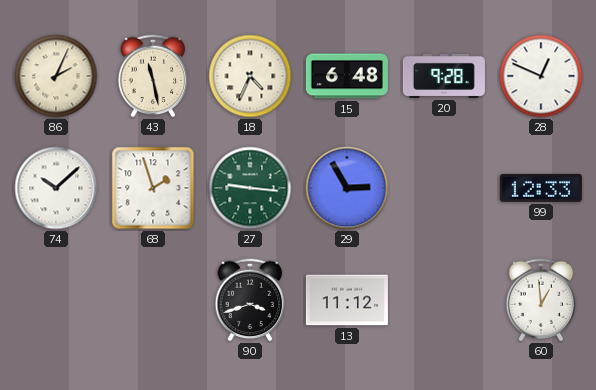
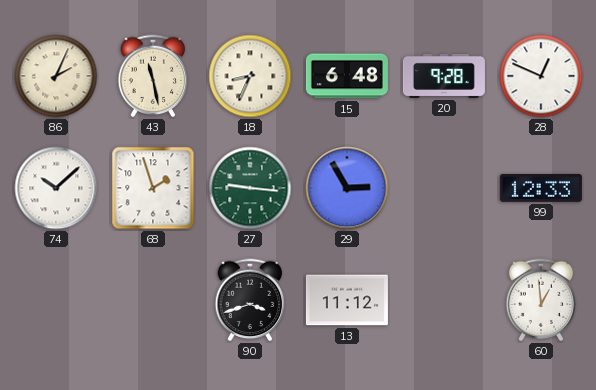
18: 4:34 -> 8:34
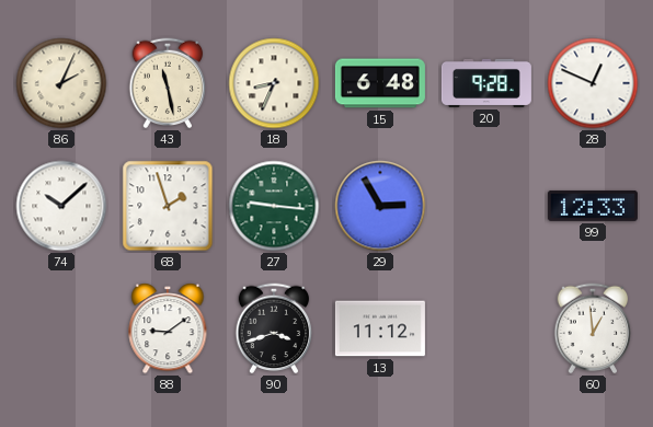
88: none -> 9:09
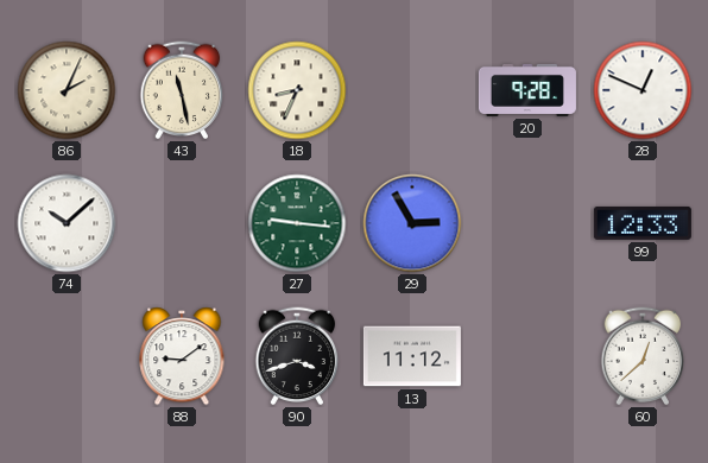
15: 6:48 -> none
68: 1:57 -> none
60: 12:59 -> 12:38
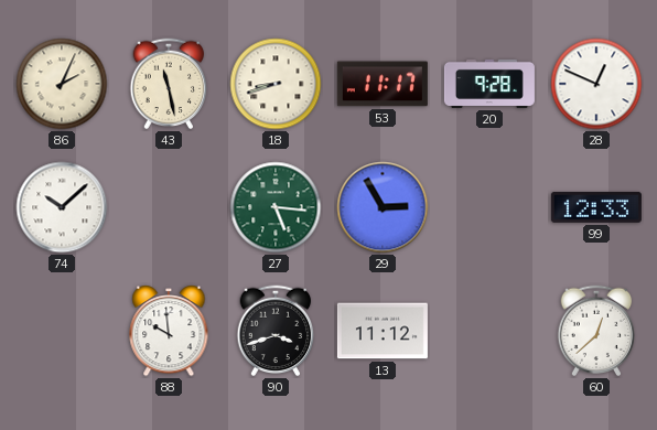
18: 8:34 -> 8:42
53: none -> 11:17
27: 9:16 -> 5:16
88: 9:09 -> 9:59
